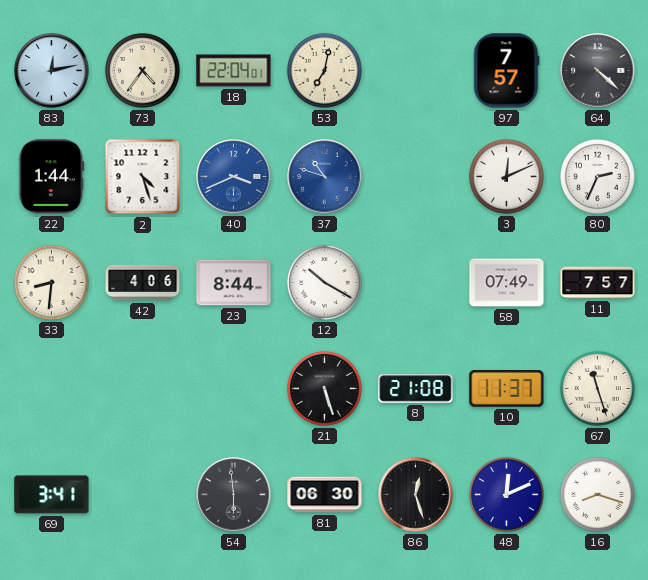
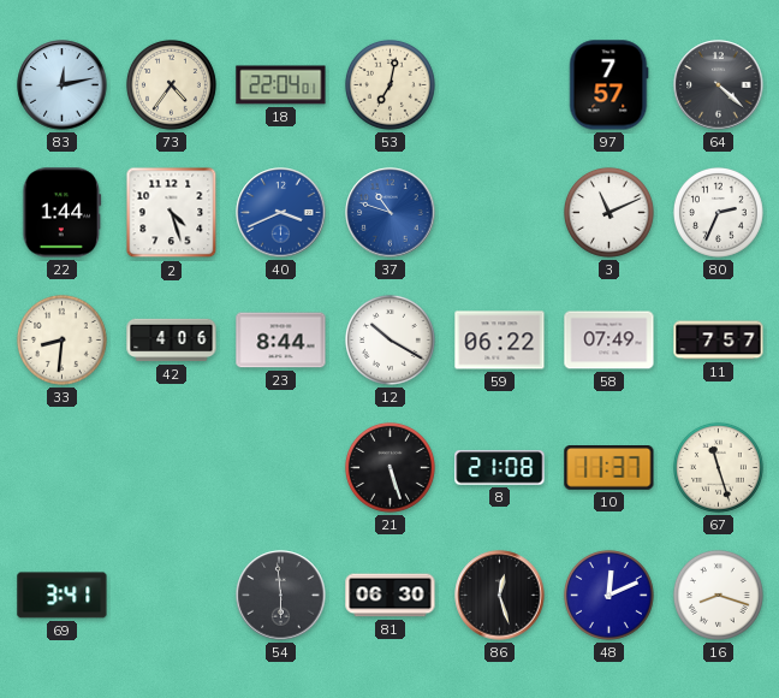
3: 12:11 -> 11:11
59: none -> 06:22
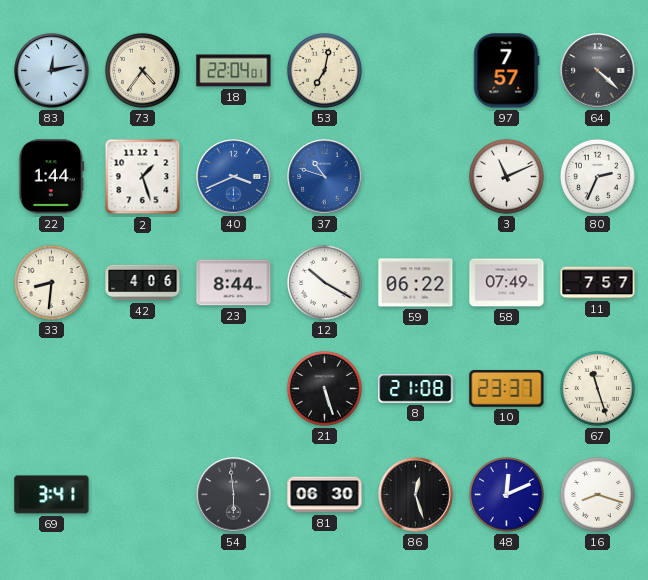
2: 4:27 -> 1:27
10: 11:37 -> 23:37
